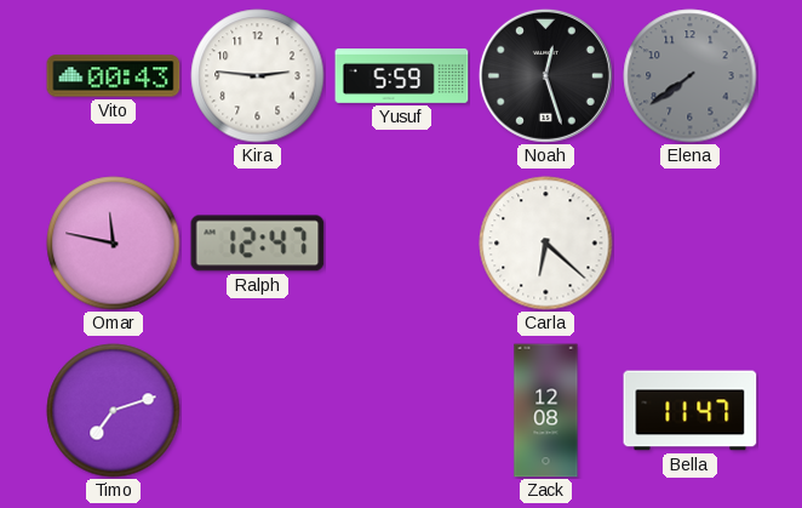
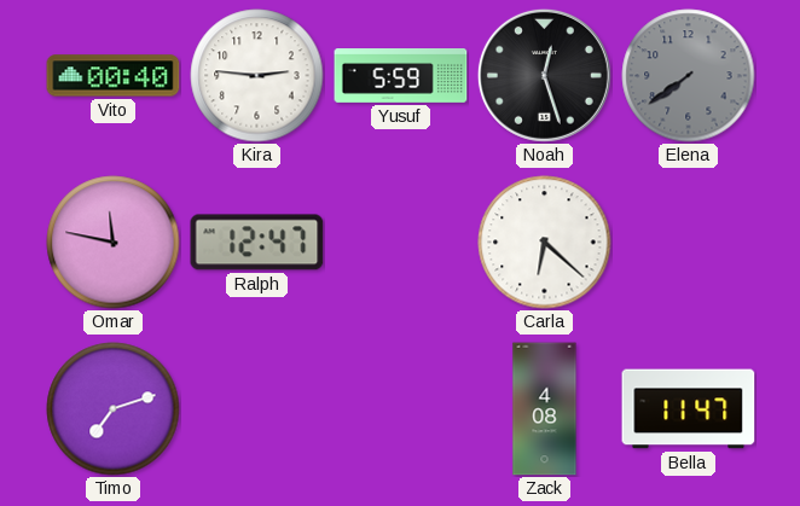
Vito: 00:43 -> 00:40
Zack: 12:08 -> 4:08
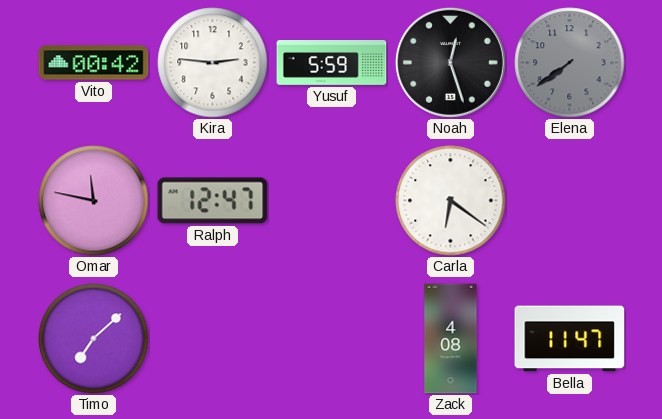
Vito: 00:40 -> 00:42
Carla: 6:22 -> 6:21
Timo: 7:12 -> 7:08
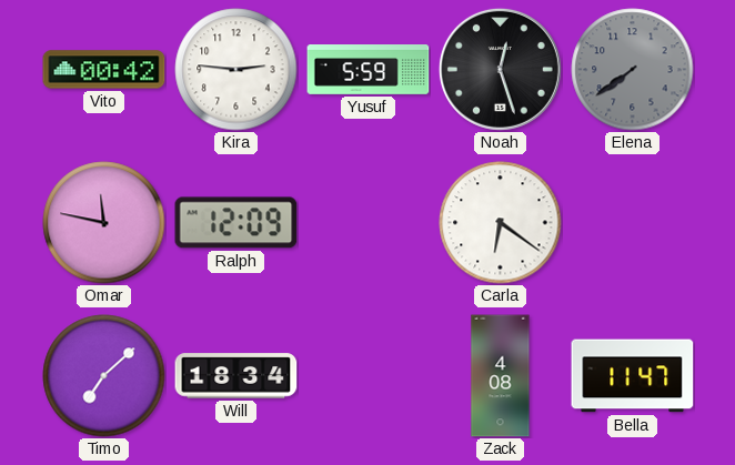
Ralph: 12:47 -> 12:09
Will: none -> 18:34
